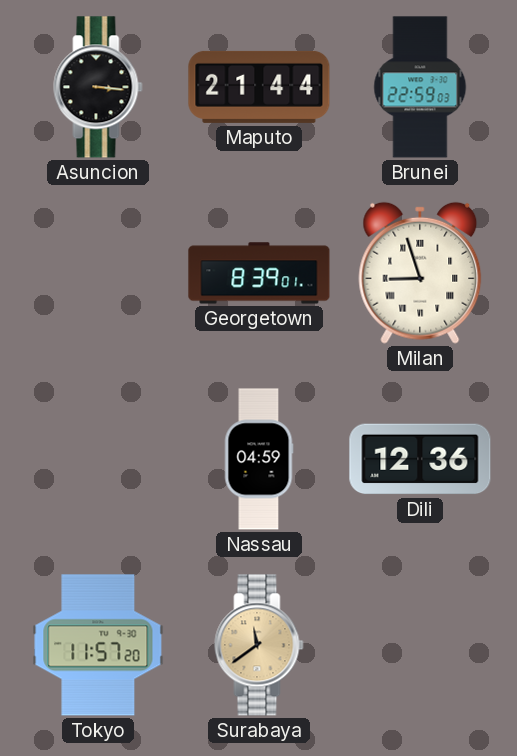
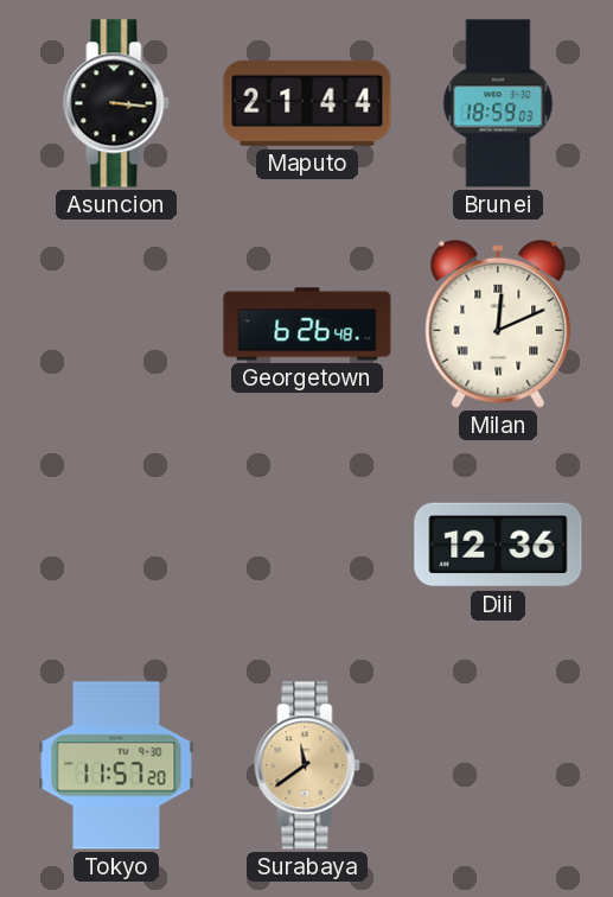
Brunei: 22:59 -> 18:59
Georgetown: 8:39 -> 6:26
Milan: 8:57 -> 12:11
Nassau: 04:59 -> none
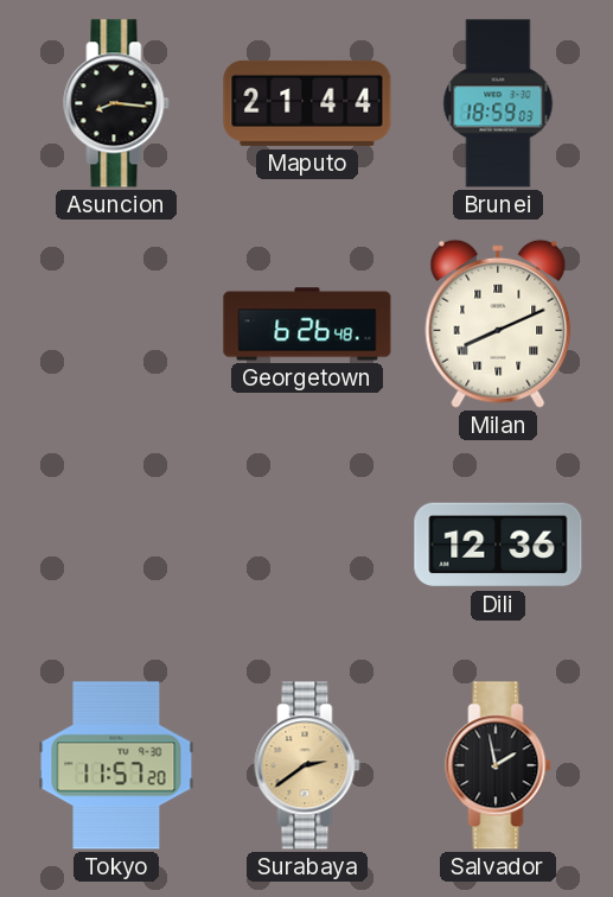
Asuncion: 3:16 -> 8:16
Milan: 12:11 -> 8:11
Surabaya: 11:39 -> 2:39
Salvador: none -> 1:58
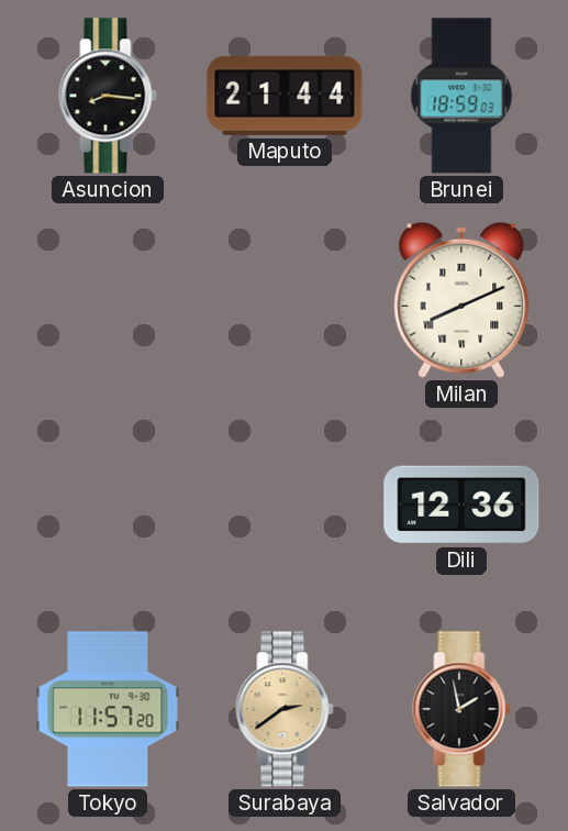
Georgetown: 6:26 -> none
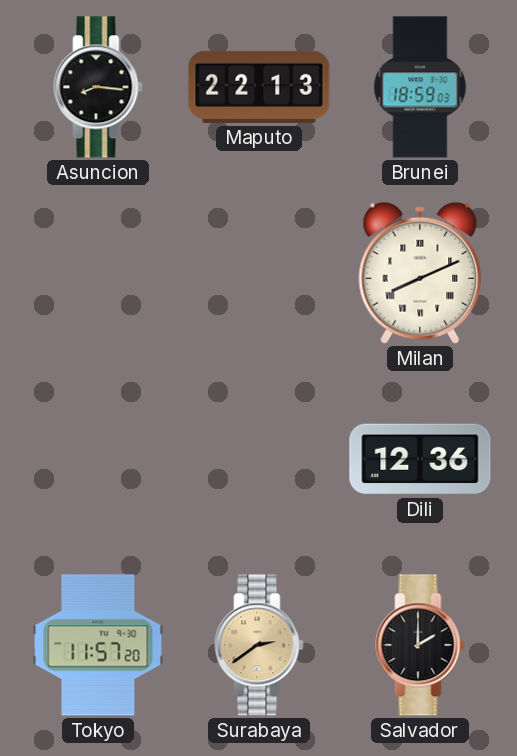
Maputo: 21:44 -> 22:13
Salvador: 1:58 -> 2:00
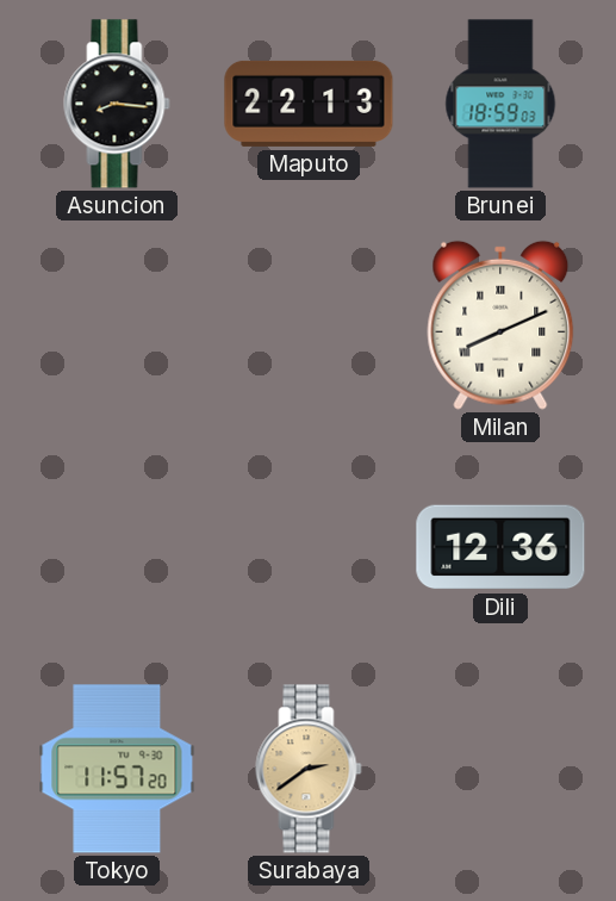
Salvador: 2:00 -> none
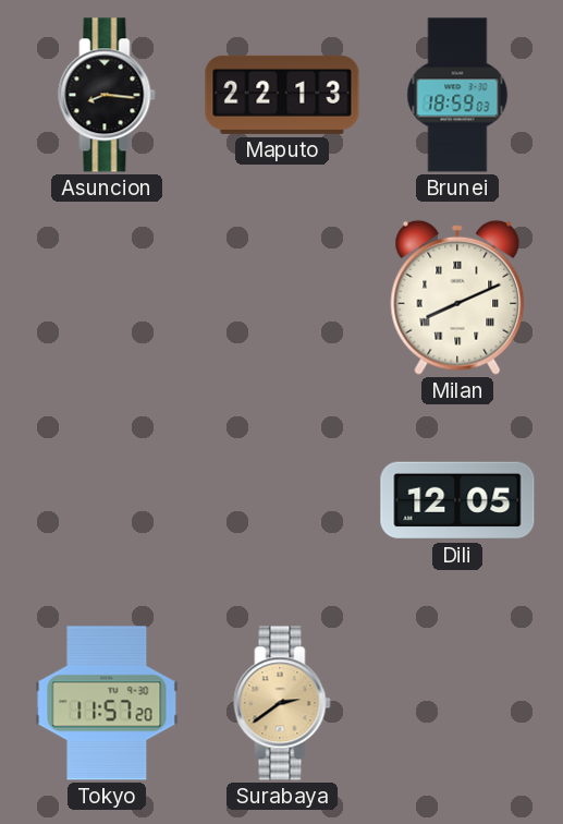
Dili: 12:36 -> 12:05
